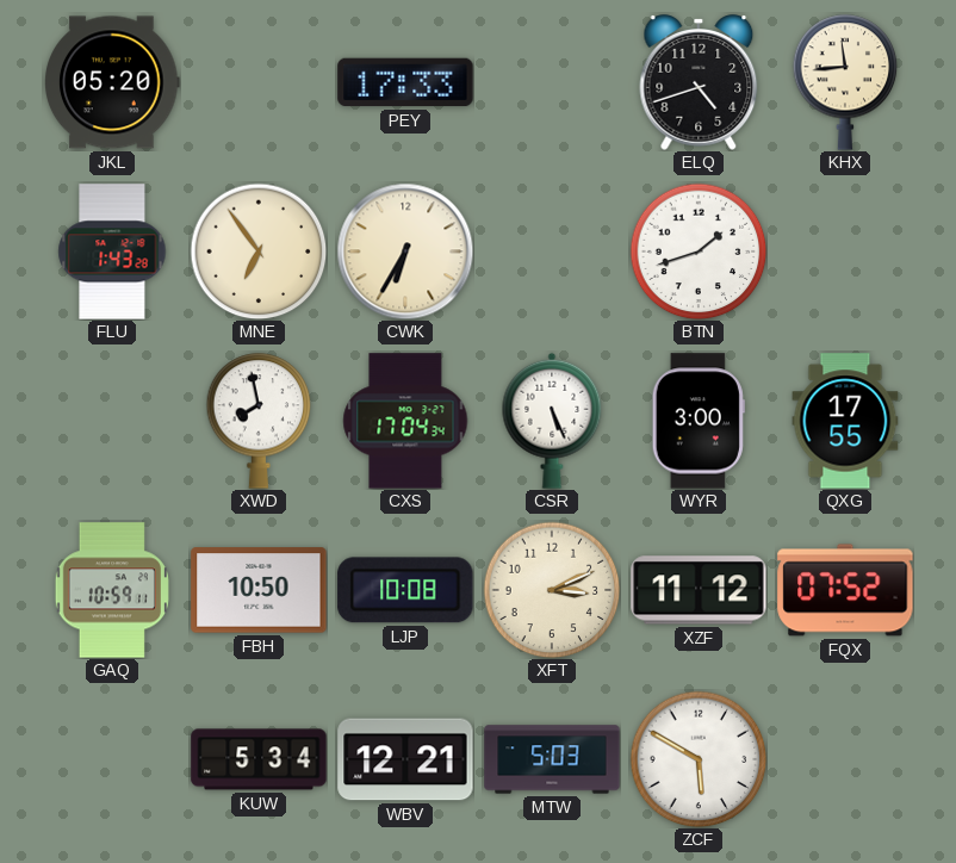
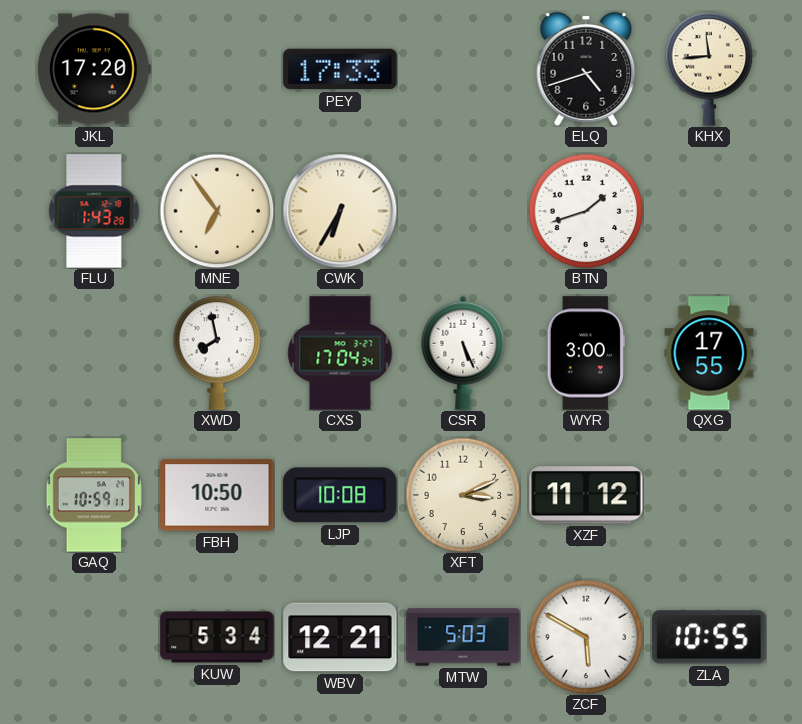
JKL: 05:20 -> 17:20
FQX: 07:52 -> none
ZLA: none -> 10:55
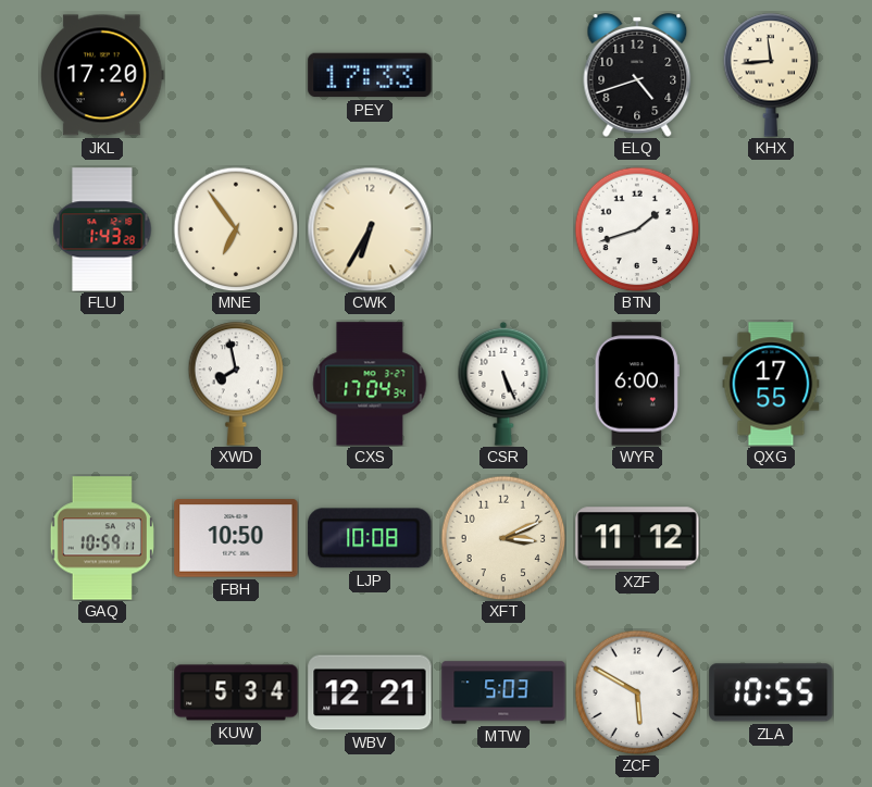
WYR: 3:00 -> 6:00
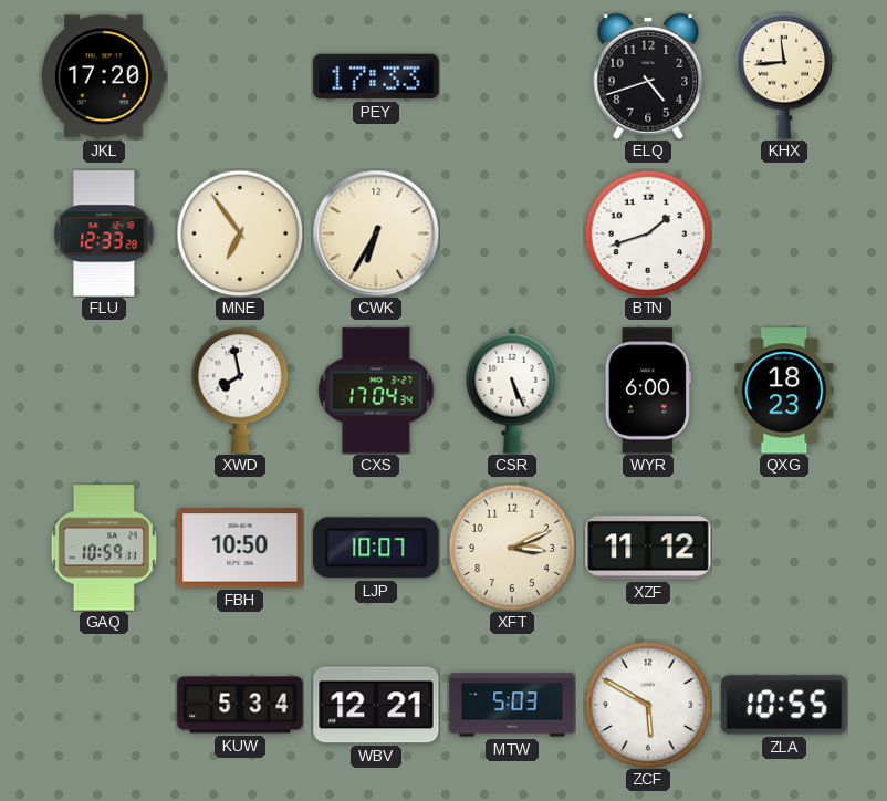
FLU: 1:43 -> 12:33
QXG: 17:55 -> 18:23
LJP: 10:08 -> 10:07
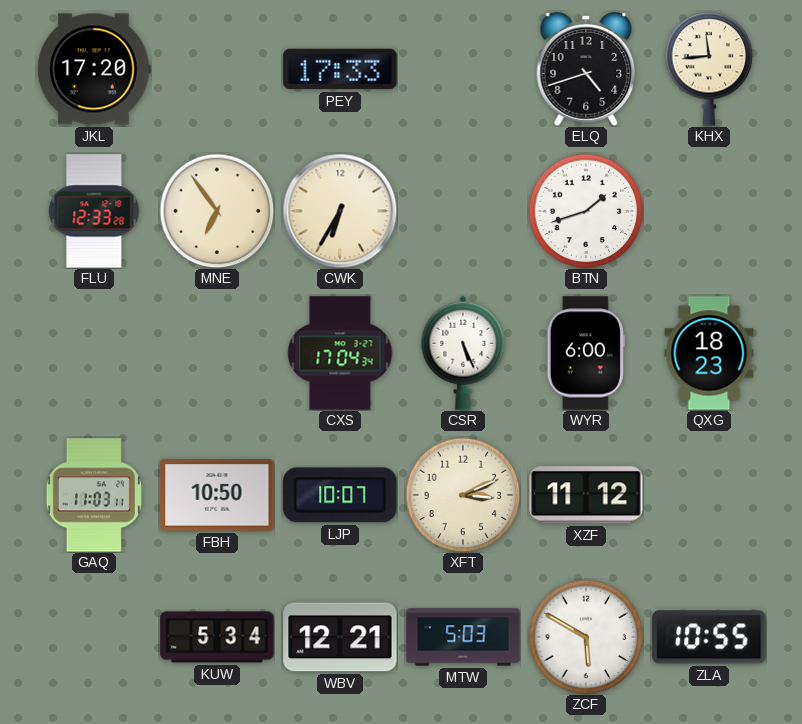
XWD: 7:58 -> none
GAQ: 10:59 -> 11:03
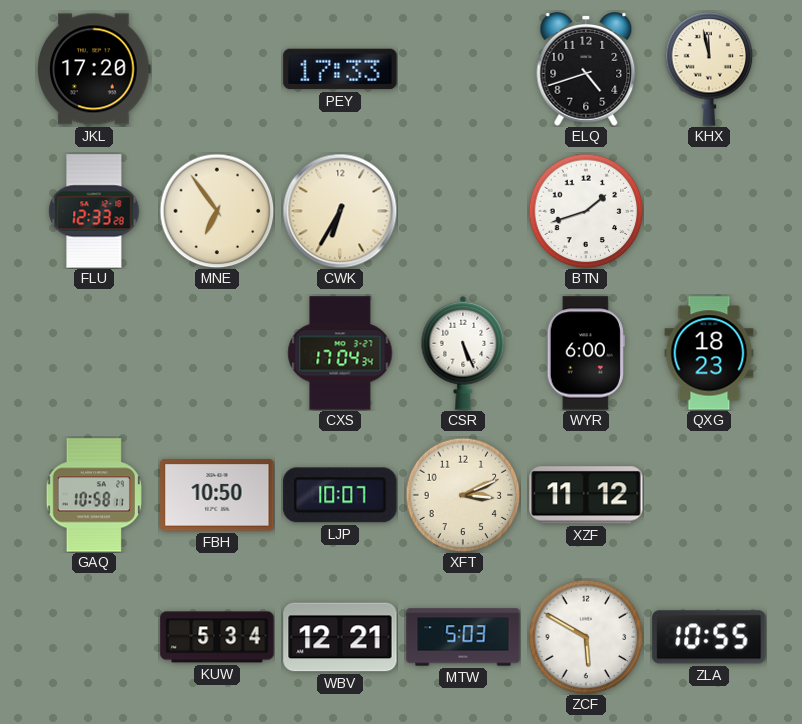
KHX: 11:44 -> 11:58
GAQ: 11:03 -> 10:58
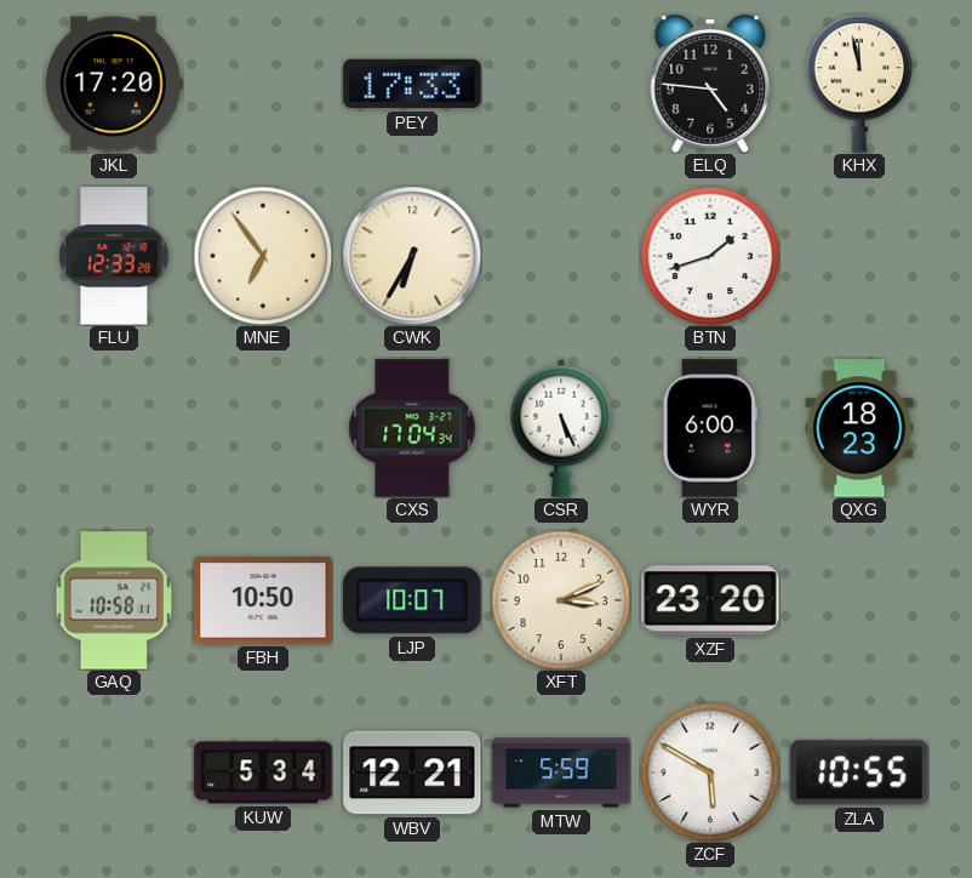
ELQ: 4:42 -> 4:46
XZF: 11:12 -> 23:20
MTW: 5:03 -> 5:59
